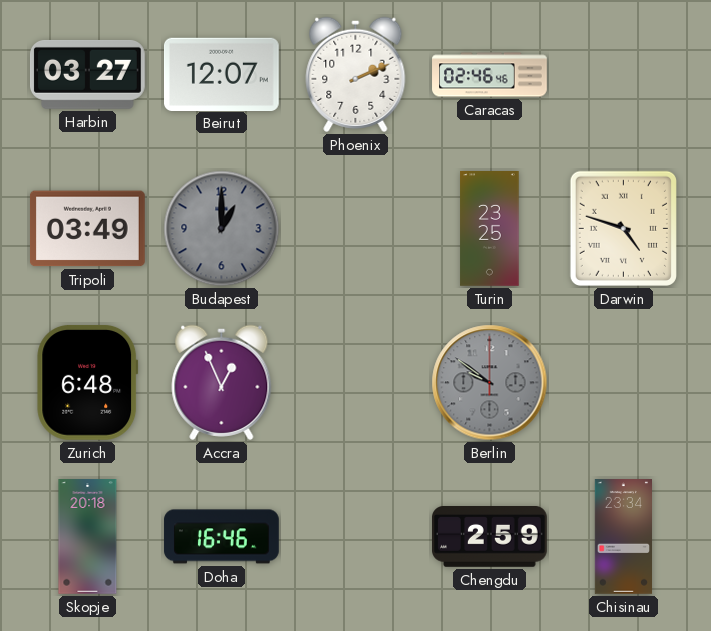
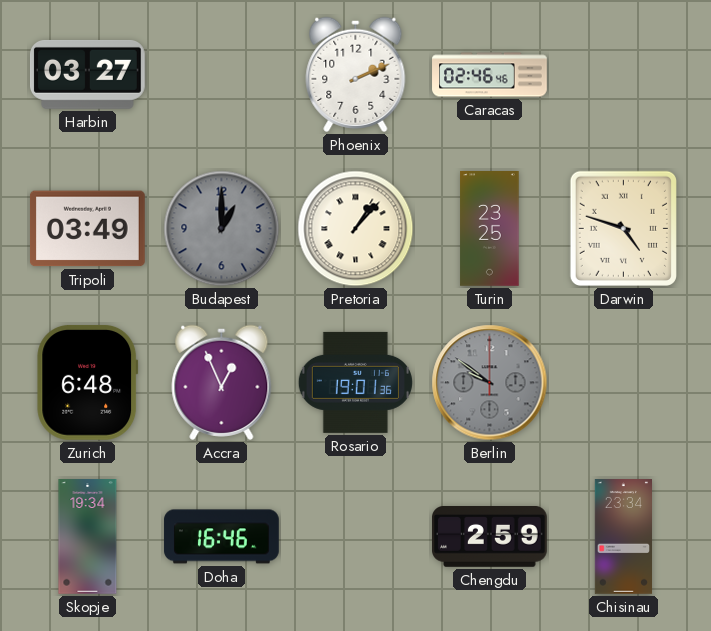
Beirut: 12:07 -> none
Pretoria: none -> 1:07
Rosario: none -> 19:01
Skopje: 20:18 -> 19:34
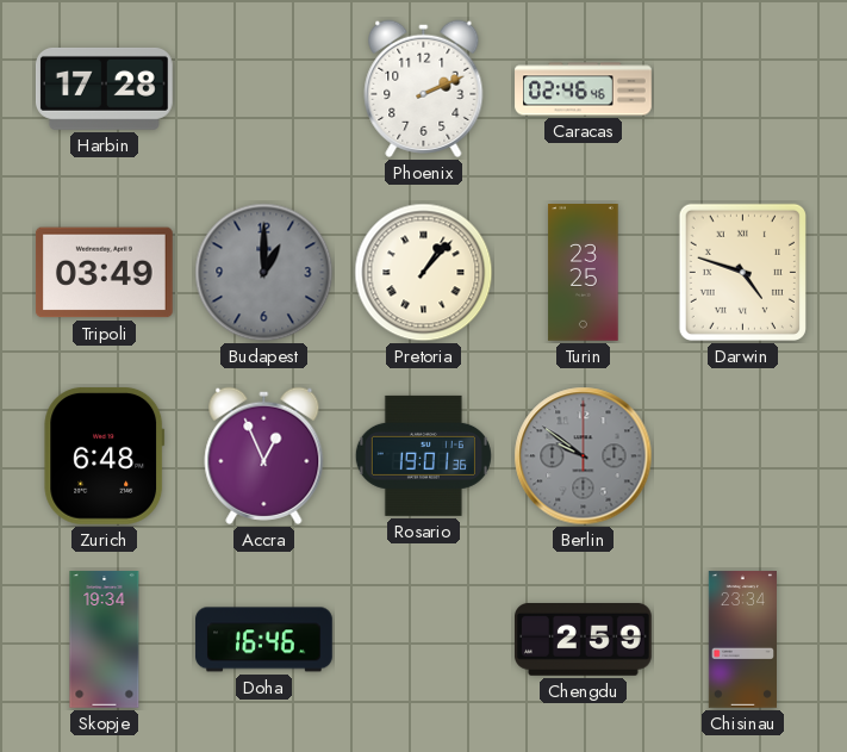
Harbin: 03:27 -> 17:28
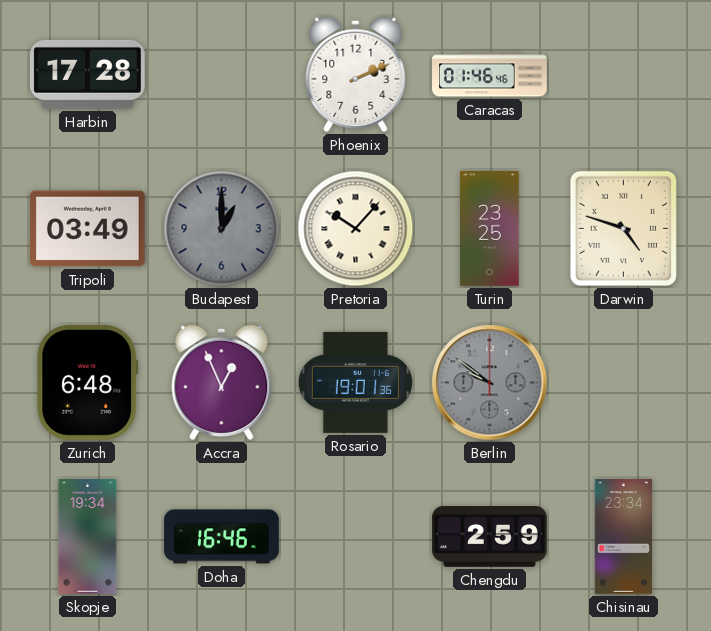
Caracas: 02:46 -> 01:46
Pretoria: 1:07 -> 10:07
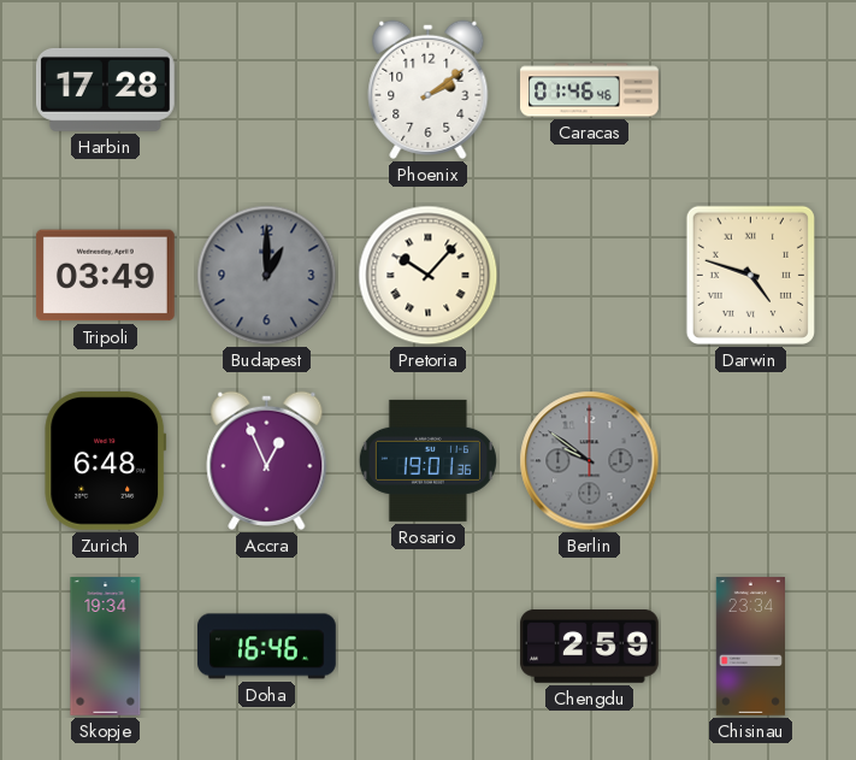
Phoenix: 2:11 -> 2:09
Turin: 23:25 -> none
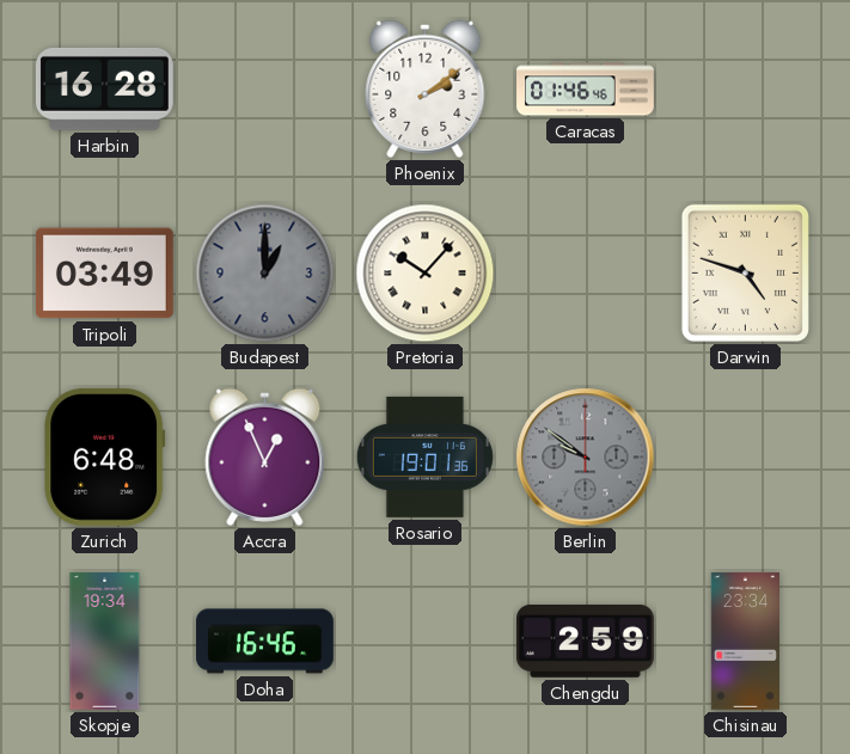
Harbin: 17:28 -> 16:28
